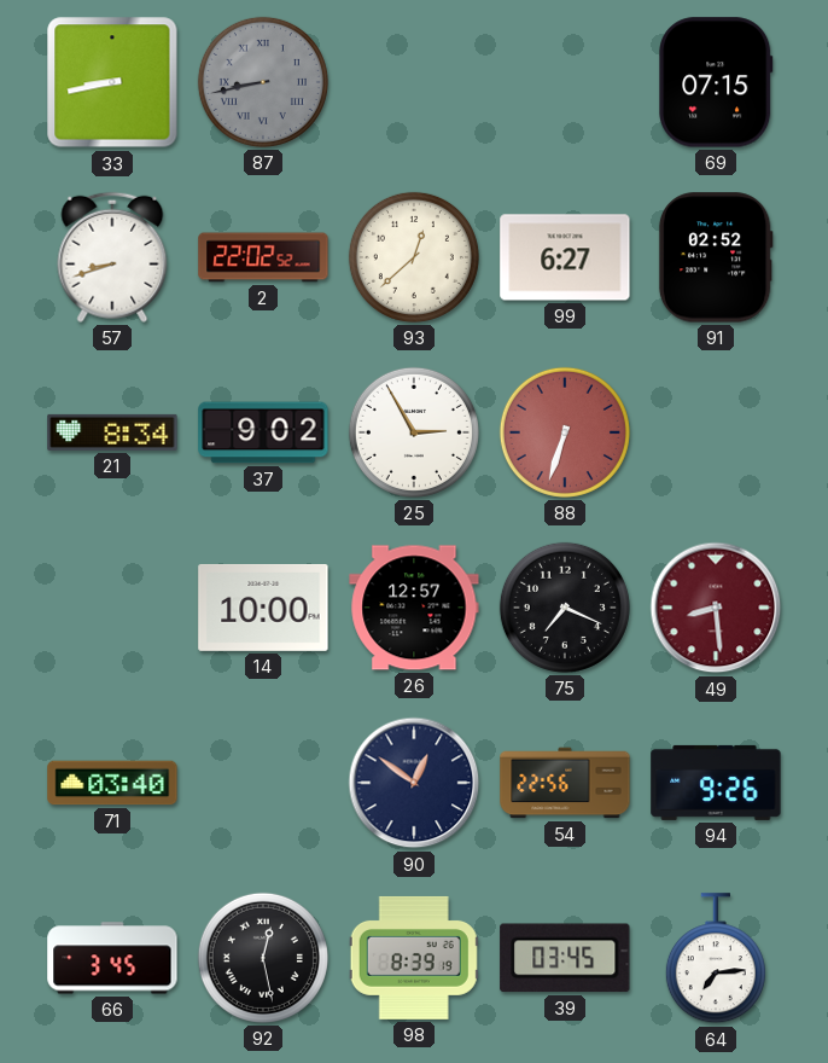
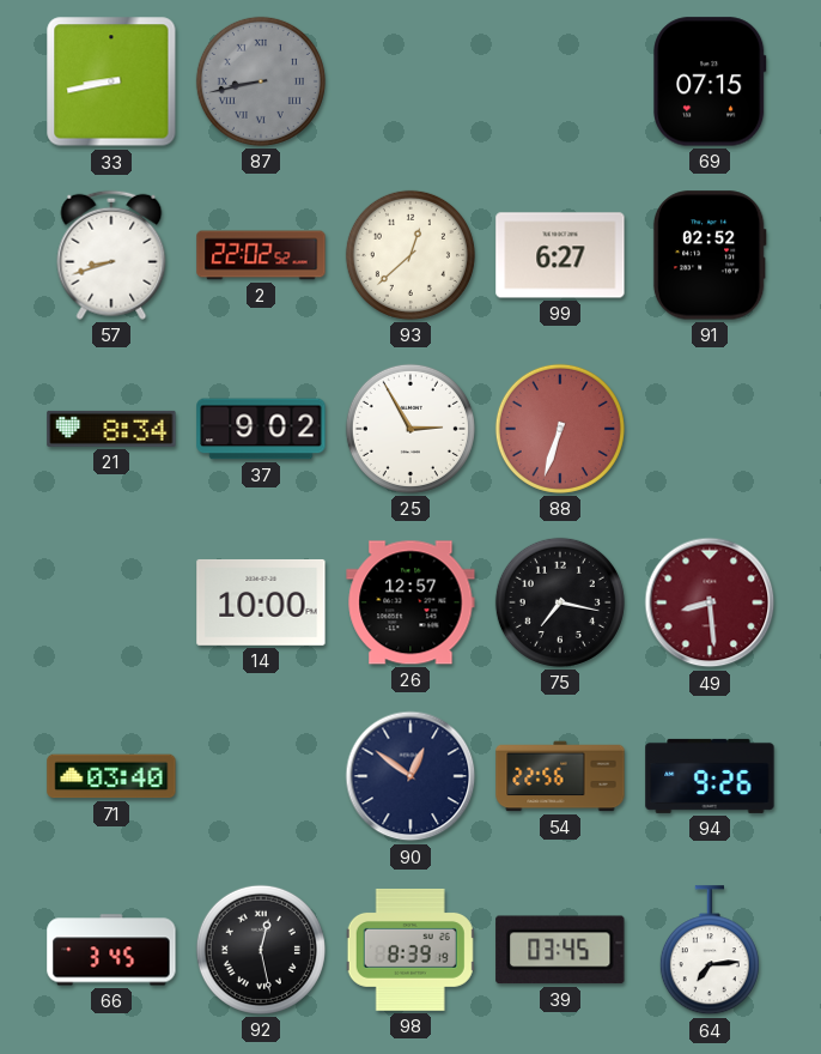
75: 7:19 -> 7:17
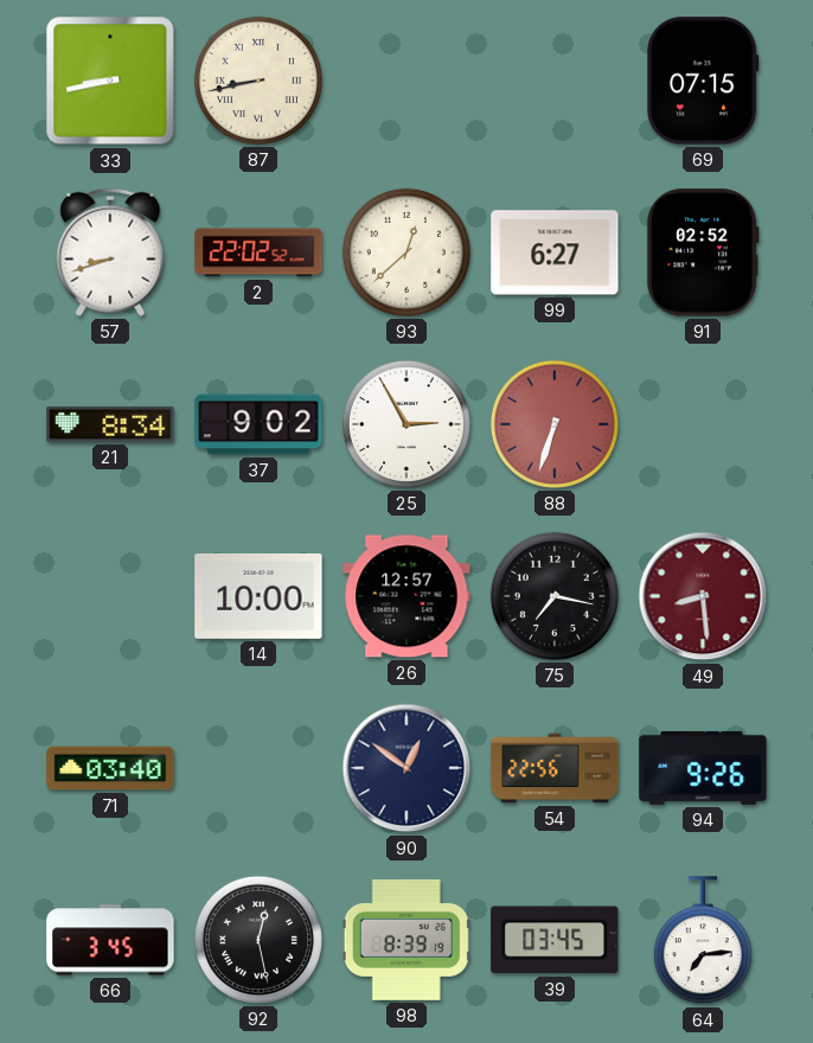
87 dial: grey -> cream
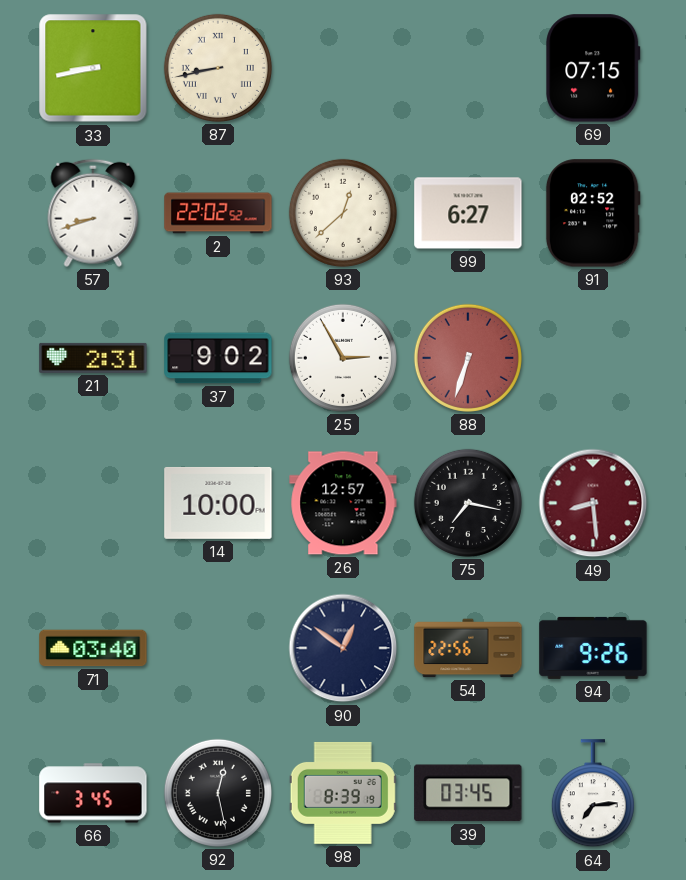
21: 8:34 -> 2:31
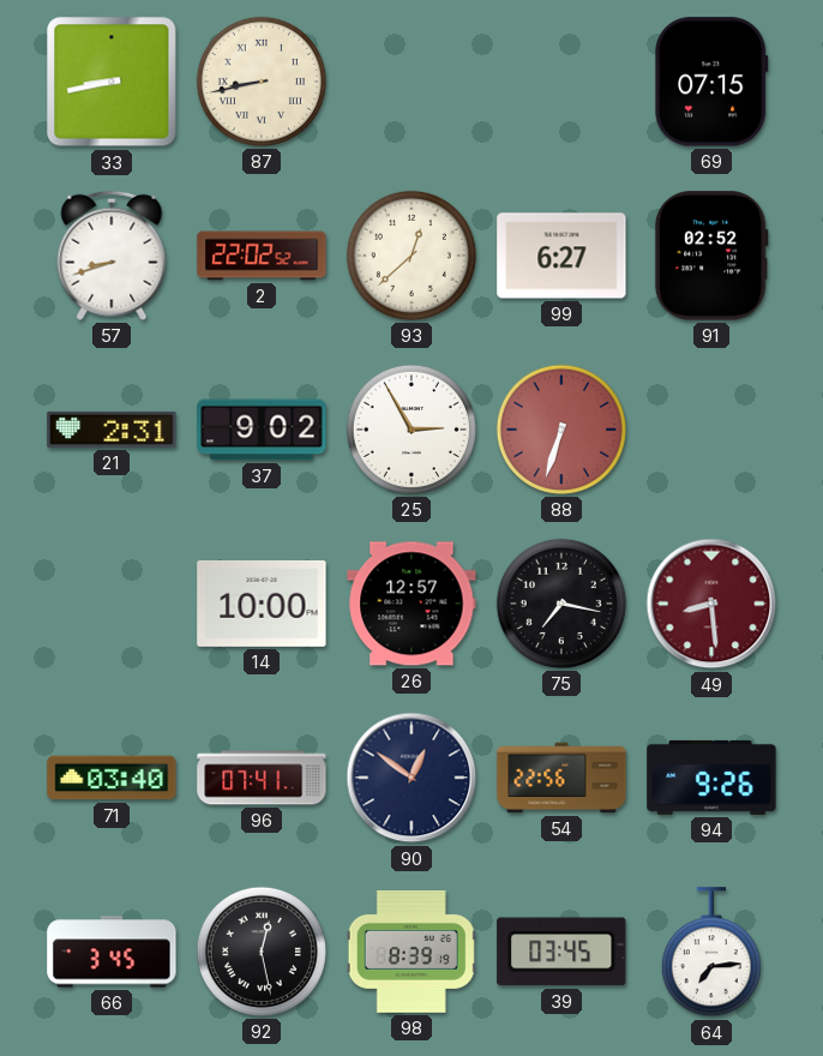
96: none -> 07:41
